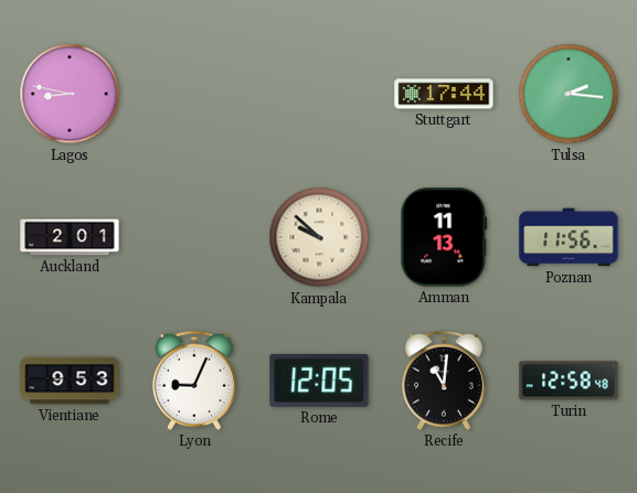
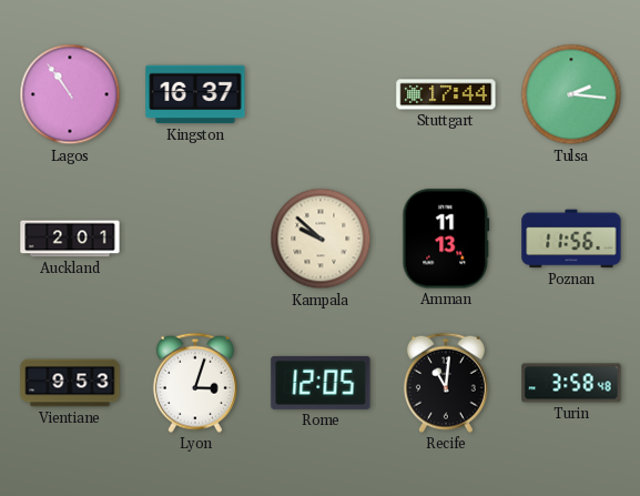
Lagos: 8:47 -> 10:54
Kingston: none -> 16:37
Lyon: 9:04 -> 3:03
Turin: 12:58 -> 3:58
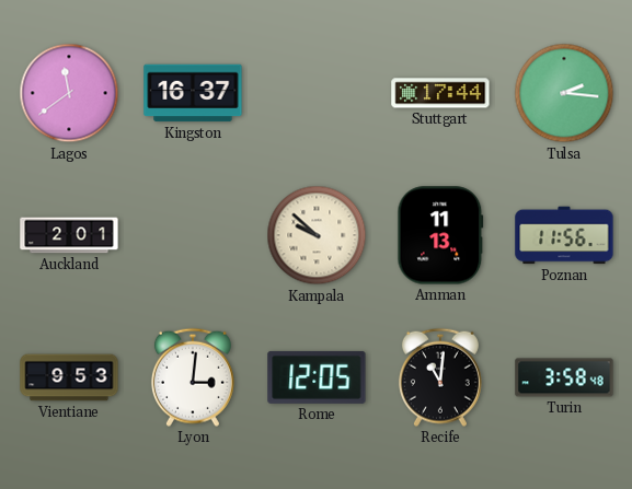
Lagos: 10:54 -> 11:39
Lyon: 3:03 -> 3:01
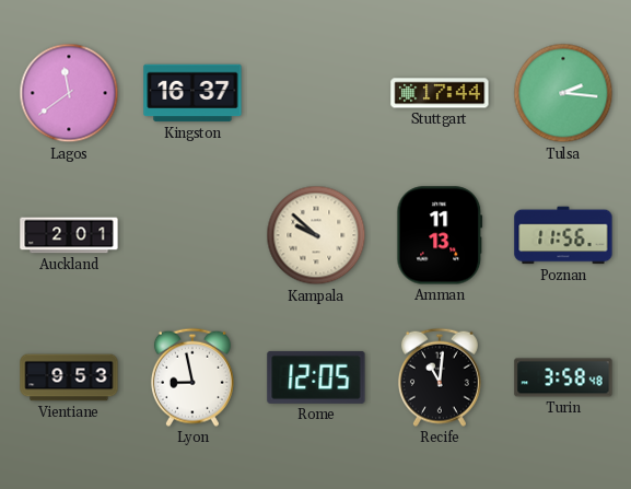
Lyon: 3:01 -> 8:58
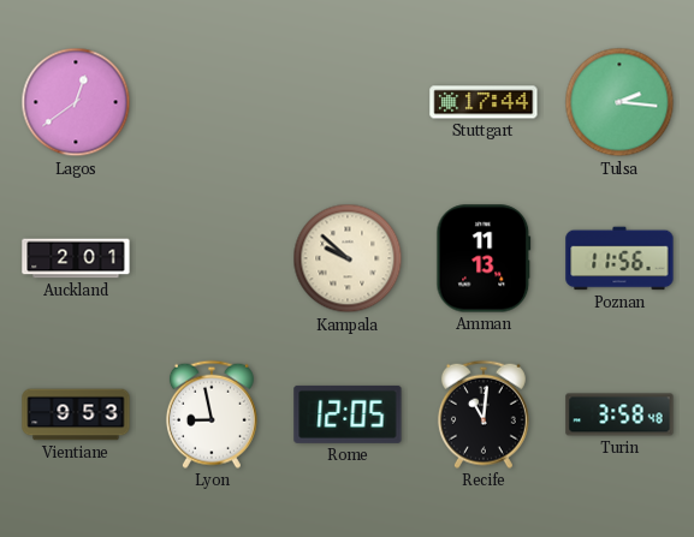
Lagos: 11:39 -> 12:39
Kingston: 16:37 -> none
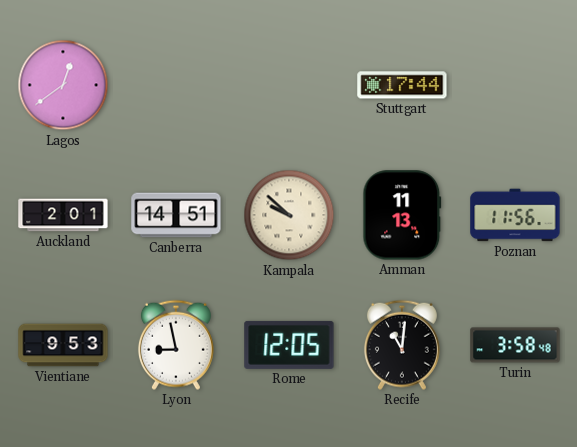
Tulsa: 2:16 -> none
Canberra: none -> 14:51
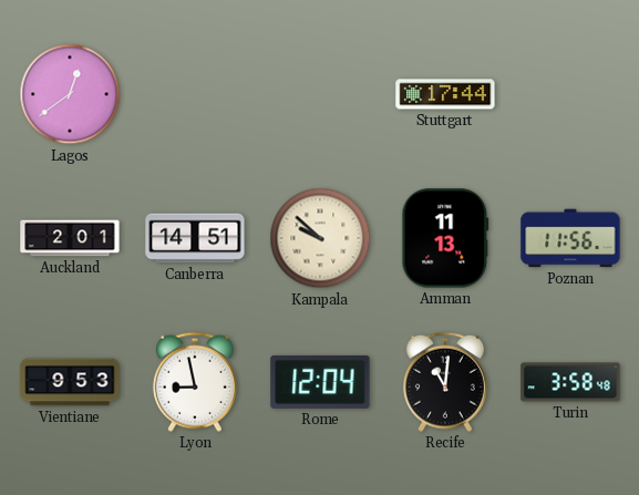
Rome: 12:05 -> 12:04
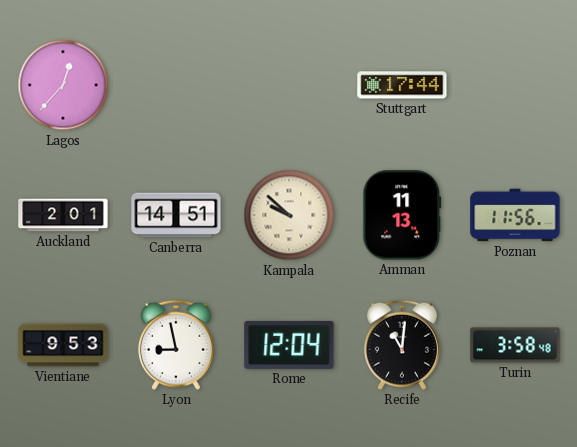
Lagos: 12:39 -> 12:37
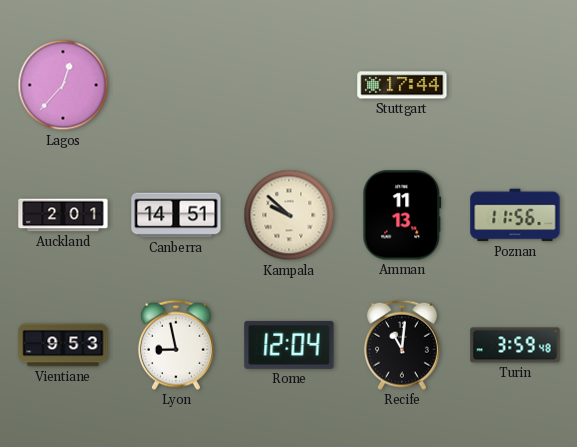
Turin: 3:58 -> 3:59
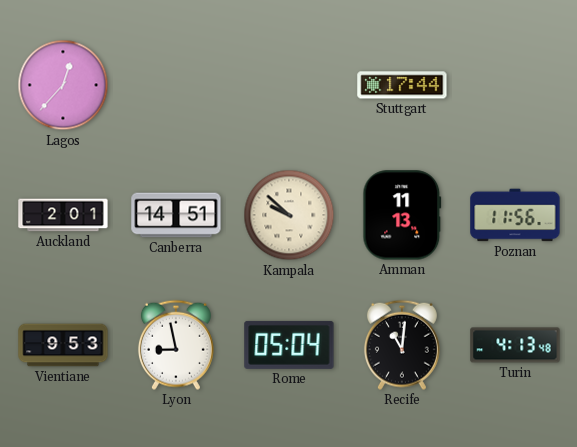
Rome: 12:04 -> 05:04
Turin: 3:59 -> 4:13
